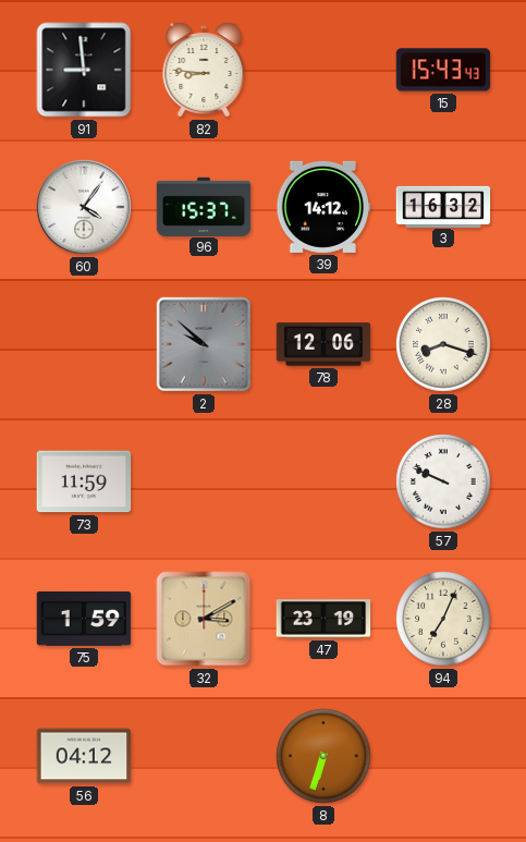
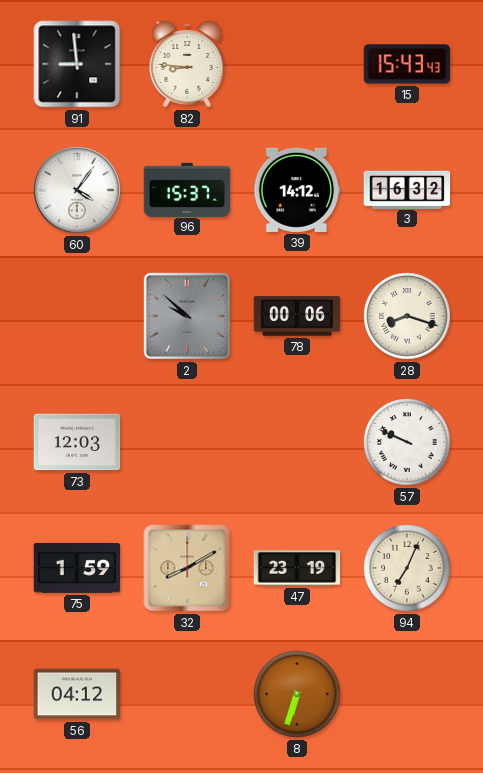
78: 12:06 -> 00:06
73: 11:59 -> 12:03
32: 3:10 -> 8:10
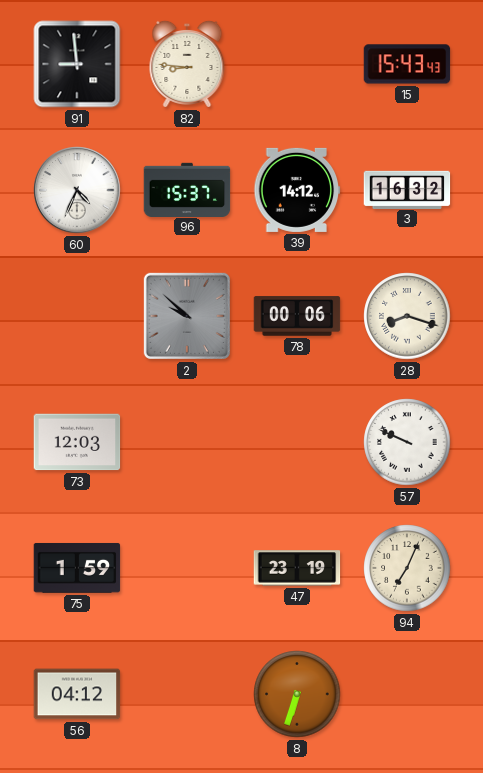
60: 4:06 -> 4:34
32: 8:10 -> none
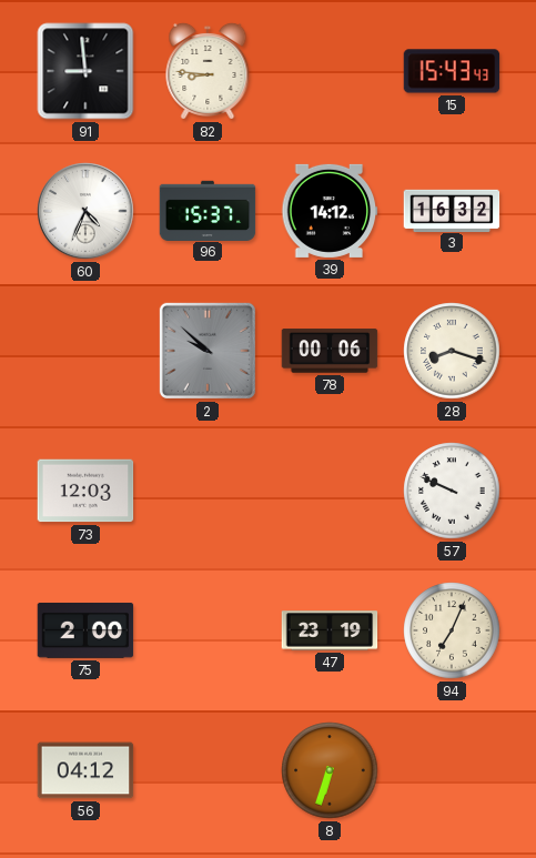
75: 1:59 -> 2:00
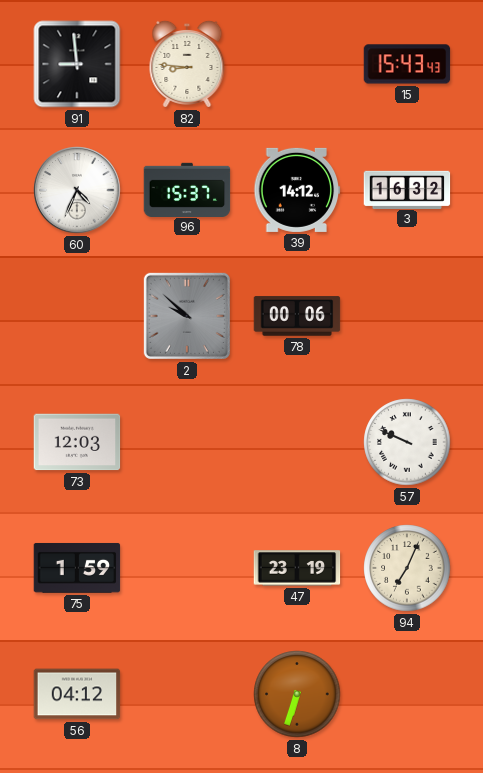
28: 8:18 -> none
75: 2:00 -> 1:59
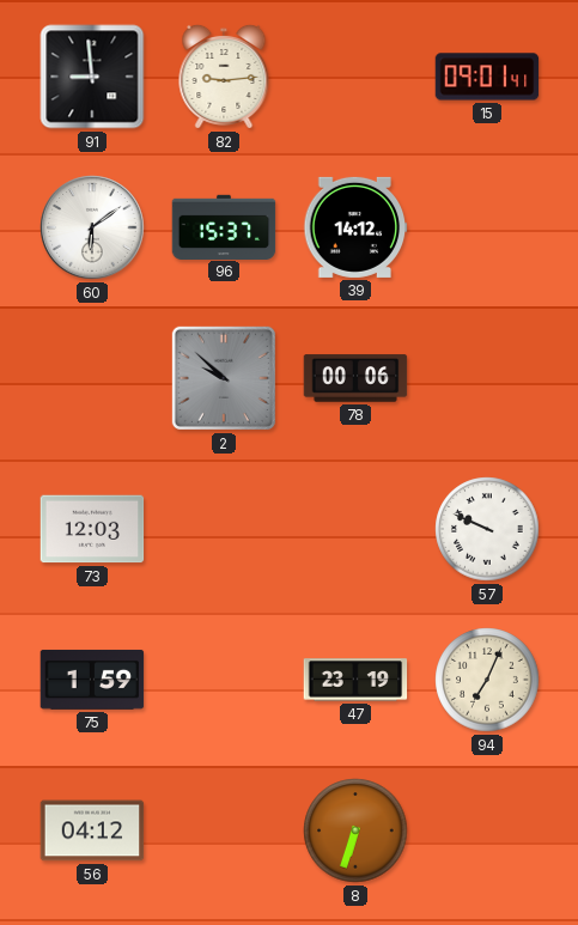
82: 8:46 -> 9:14
15: 15:43 -> 09:01
60: 4:34 -> 6:09
3: 16:32 -> none
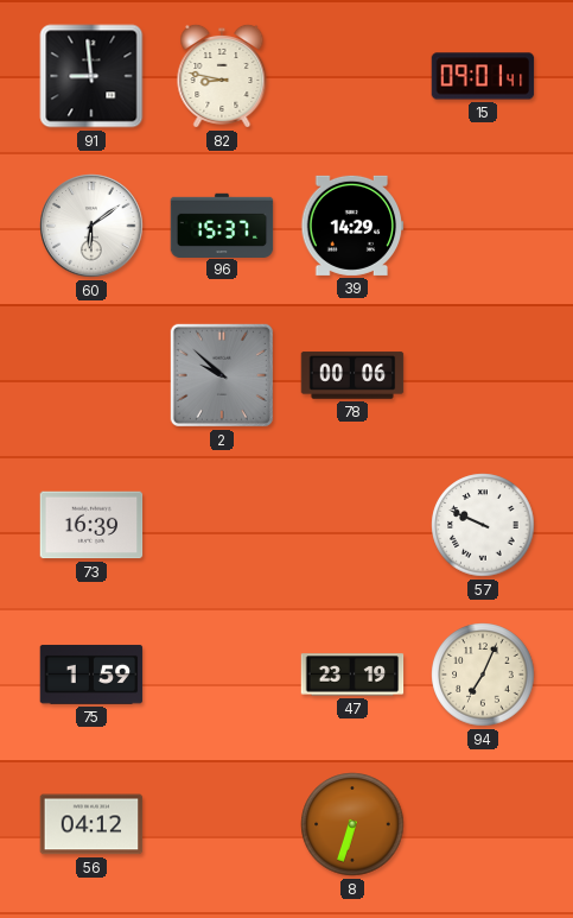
82: 9:14 -> 8:47
39: 14:12 -> 14:29
73: 12:03 -> 16:39
